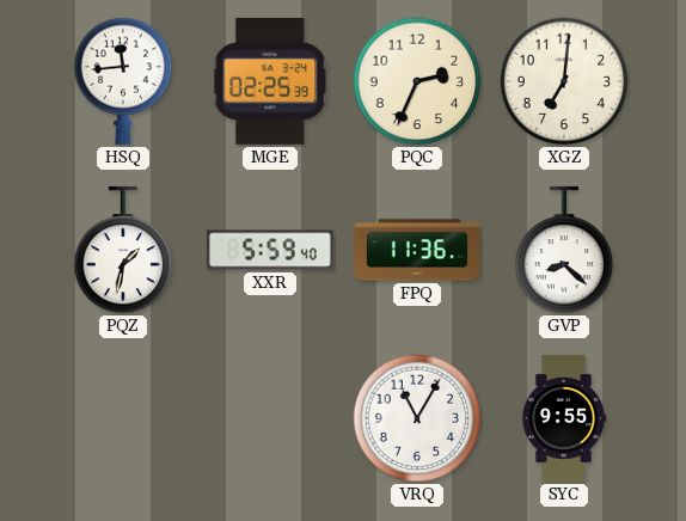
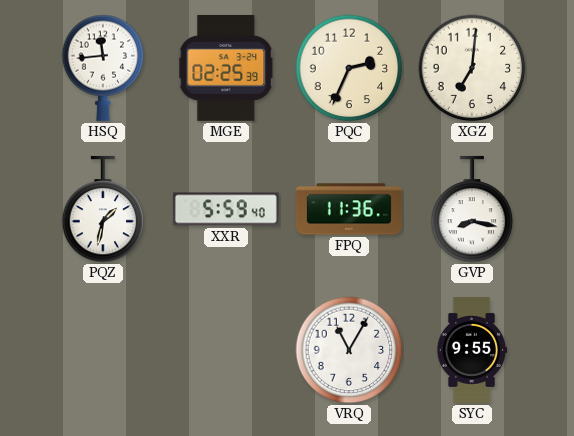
GVP: 8:22 -> 8:17
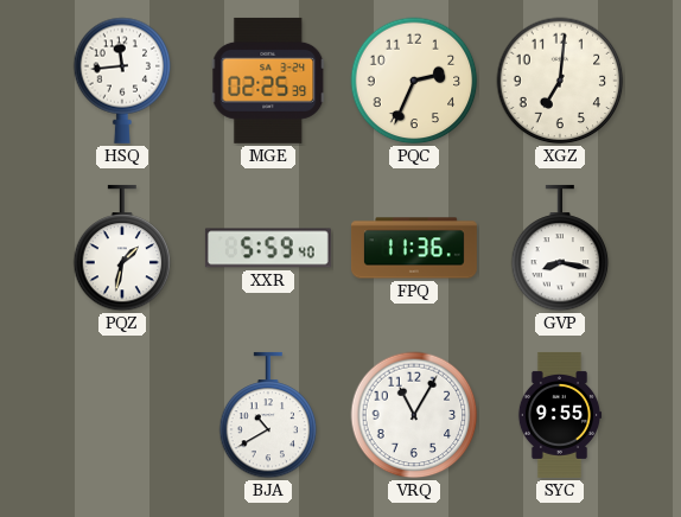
BJA: none -> 10:40
